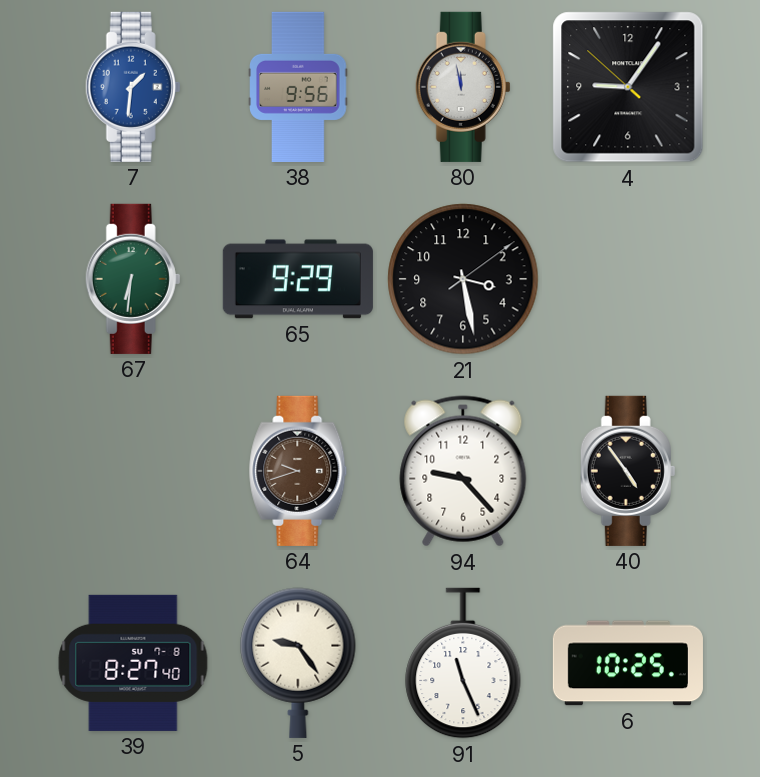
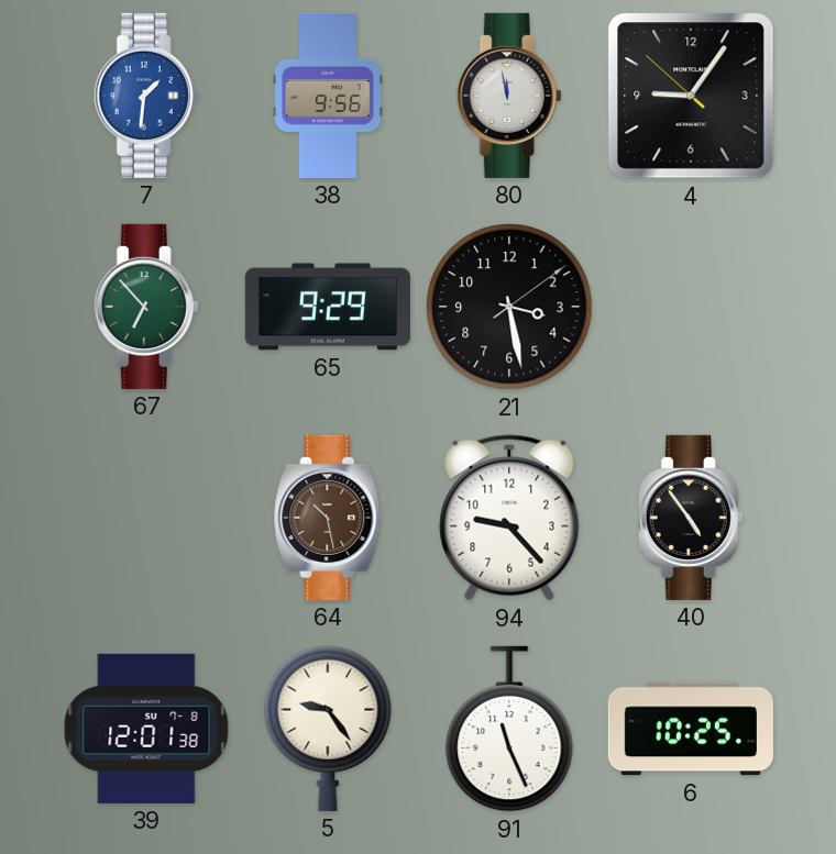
67: 6:31 -> 6:53
64: 9:42 -> 10:28
39: 8:27 -> 12:01
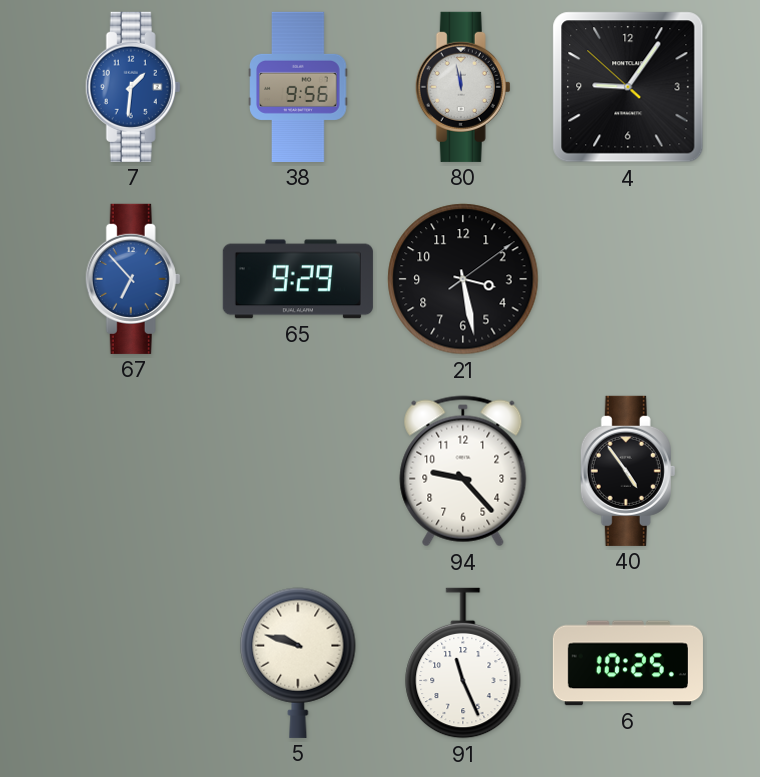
67 dial: green -> blue
64: 10:28 -> none
39: 12:01 -> none
5: 9:24 -> 9:48
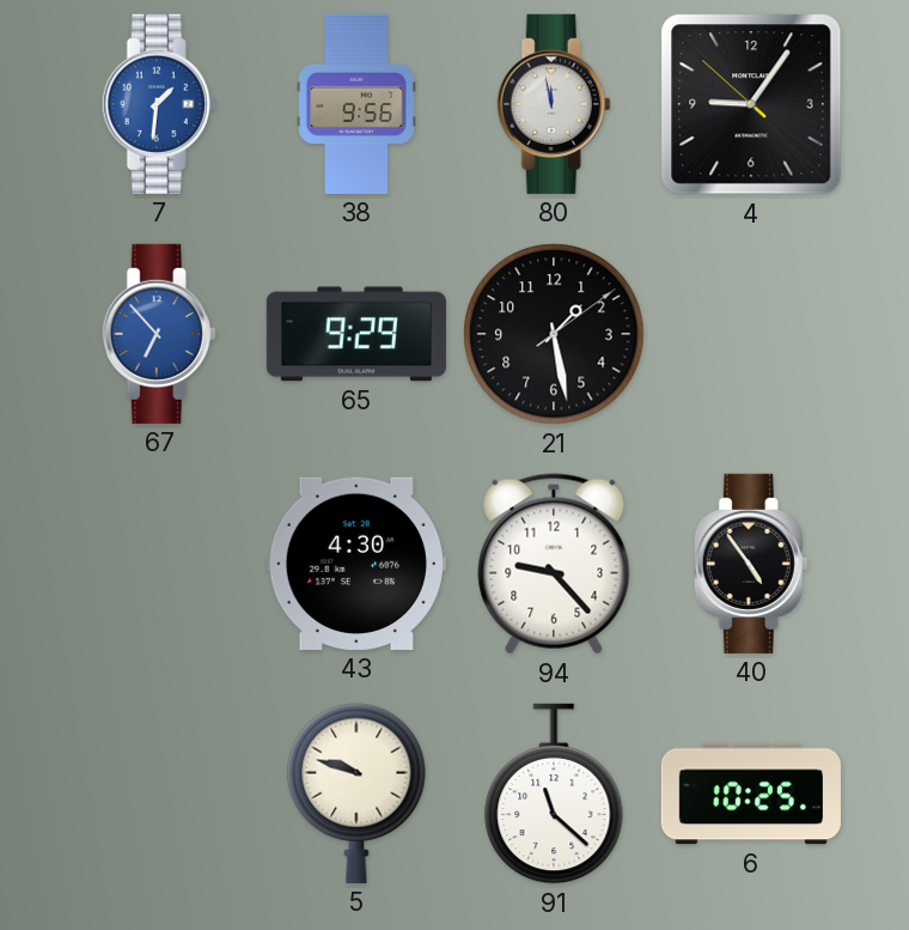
21: 3:28 -> 1:28
43: none -> 4:30
91: 11:26 -> 11:22
